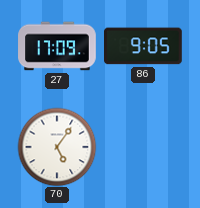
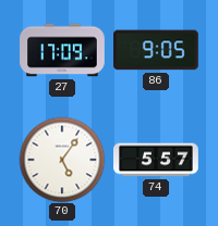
74: none -> 5:57
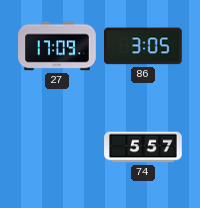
86: 9:05 -> 3:05
70: 5:06 -> none
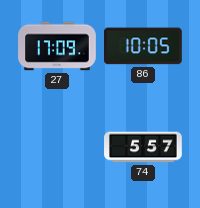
86: 3:05 -> 10:05
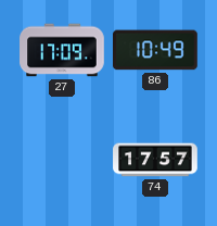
86: 10:05 -> 10:49
74: 5:57 -> 17:57
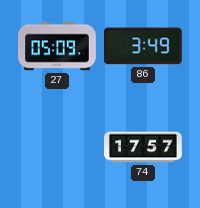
27: 17:09 -> 05:09
86: 10:49 -> 3:49
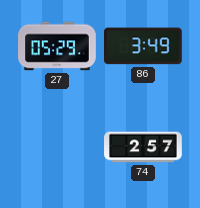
27: 05:09 -> 05:29
74: 17:57 -> 2:57
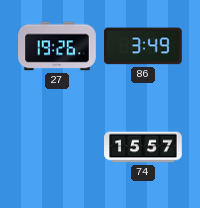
27: 05:29 -> 19:26
74: 2:57 -> 15:57
